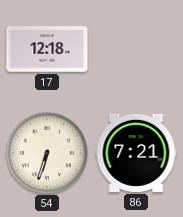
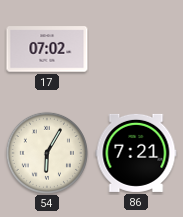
17: 12:18 -> 07:02
54: 6:33 -> 6:05
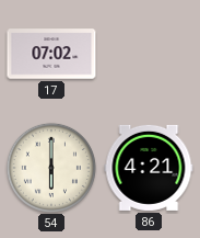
54: 6:05 -> 6:00
86: 7:21 -> 4:21
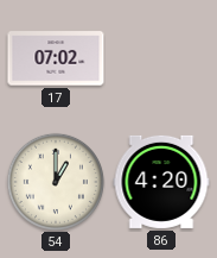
54: 6:00 -> 1:00
86: 4:21 -> 4:20
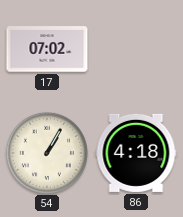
54: 1:00 -> 1:05
86: 4:20 -> 4:18
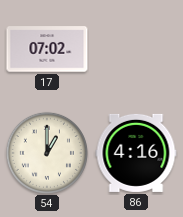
54: 1:05 -> 1:00
86: 4:18 -> 4:16
